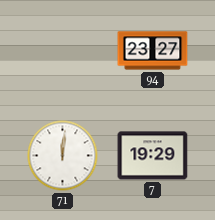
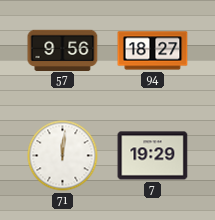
57: none -> 9:56
94: 23:27 -> 18:27
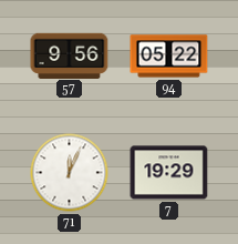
94: 18:27 -> 05:22
71: 12:01 -> 12:04
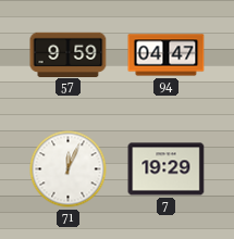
57: 9:56 -> 9:59
94: 05:22 -> 04:47
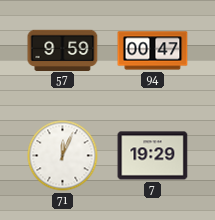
94: 04:47 -> 00:47
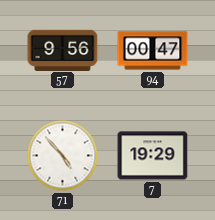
57: 9:59 -> 9:56
71: 12:04 -> 4:53
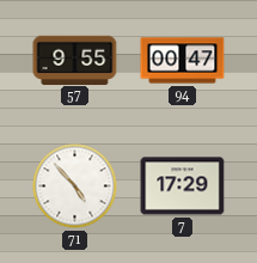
57: 9:56 -> 9:55
7: 19:29 -> 17:29
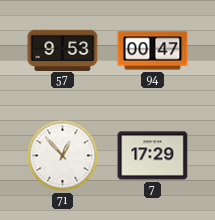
57: 9:55 -> 9:53
71: 4:53 -> 12:53
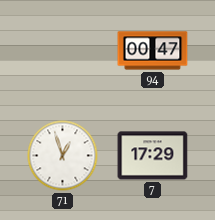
57: 9:53 -> none
71: 12:53 -> 12:57
